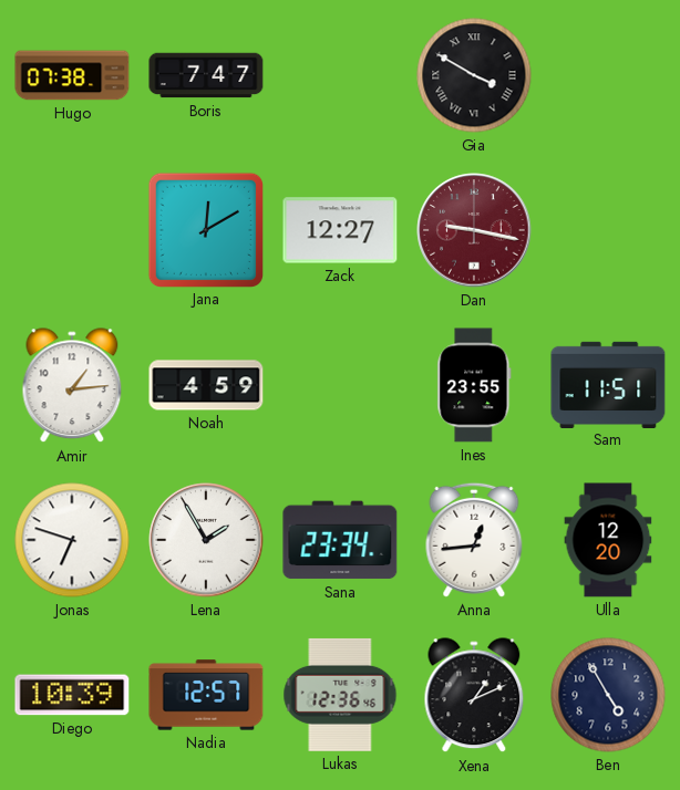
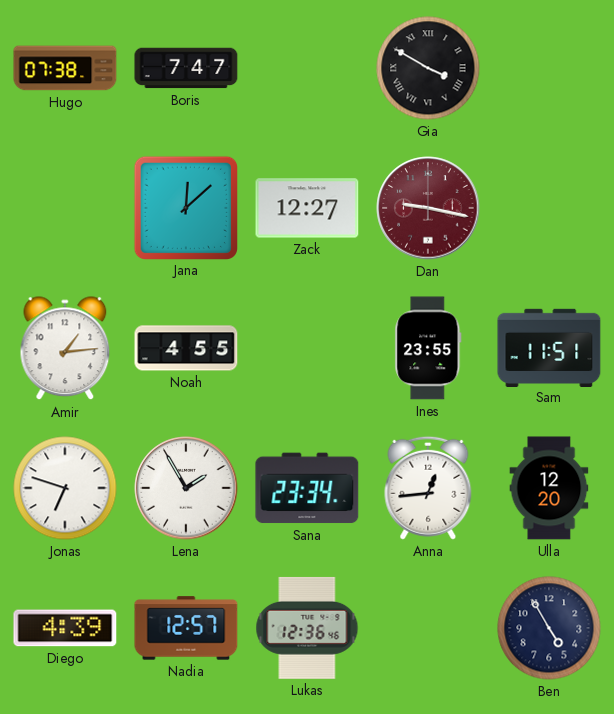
Jana: 12:10 -> 12:08
Noah: 4:59 -> 4:55
Diego: 10:39 -> 4:39
Xena: 1:11 -> none
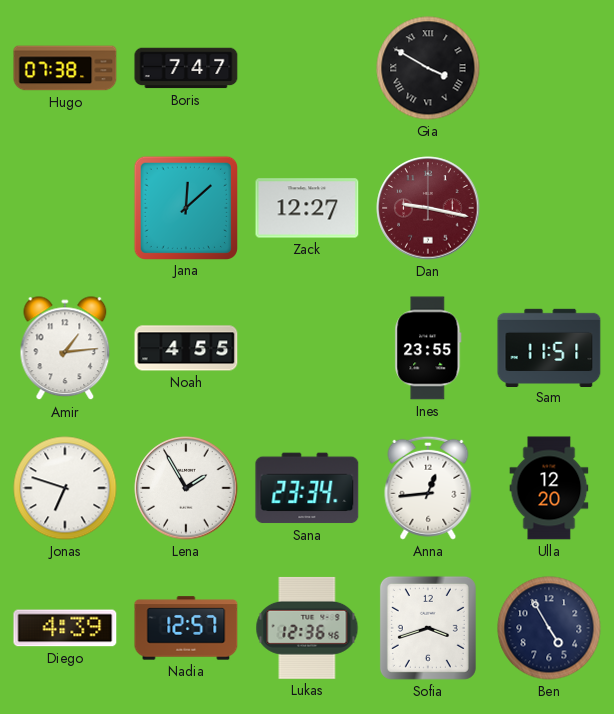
Sofia: none -> 3:42
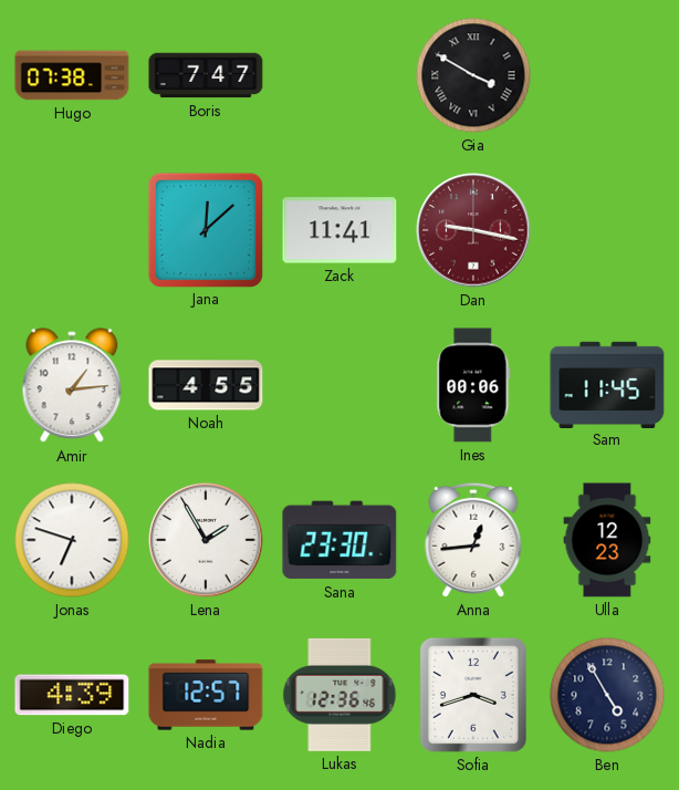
Zack: 12:27 -> 11:41
Ines: 23:55 -> 00:06
Sam: 11:51 -> 11:45
Sana: 23:34 -> 23:30
Ulla: 12:20 -> 12:23
